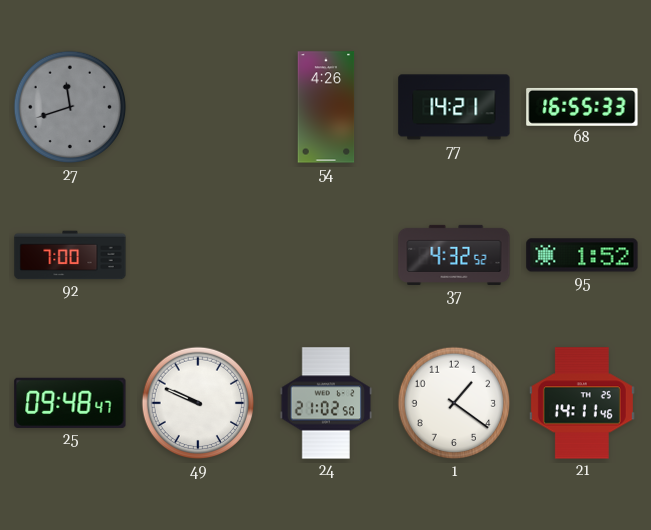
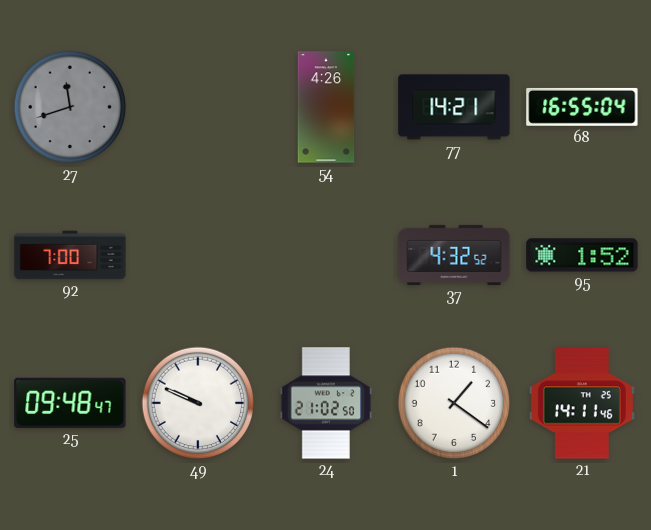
68: 16:55:33 -> 16:55:04
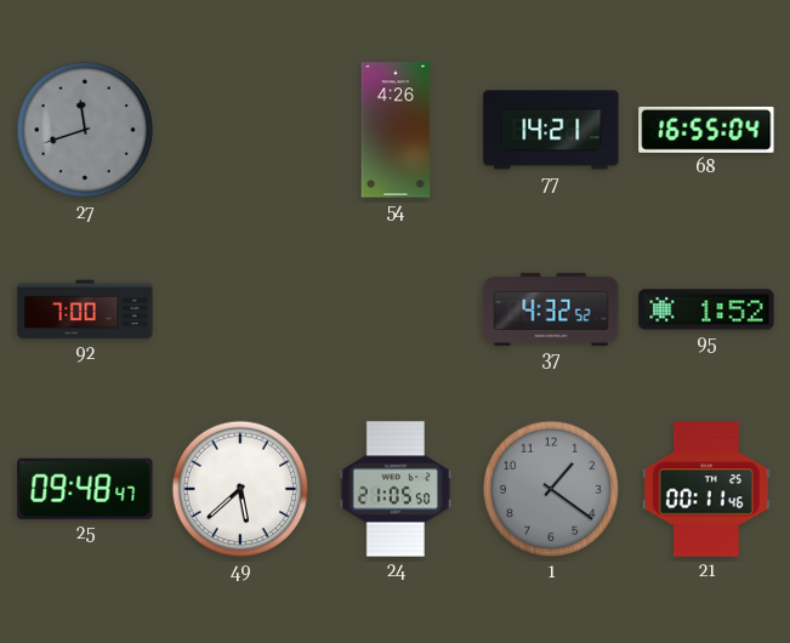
49: 9:49 -> 5:38
24: 21:02 -> 21:05
1 dial: white -> grey
21: 14:11 -> 00:11
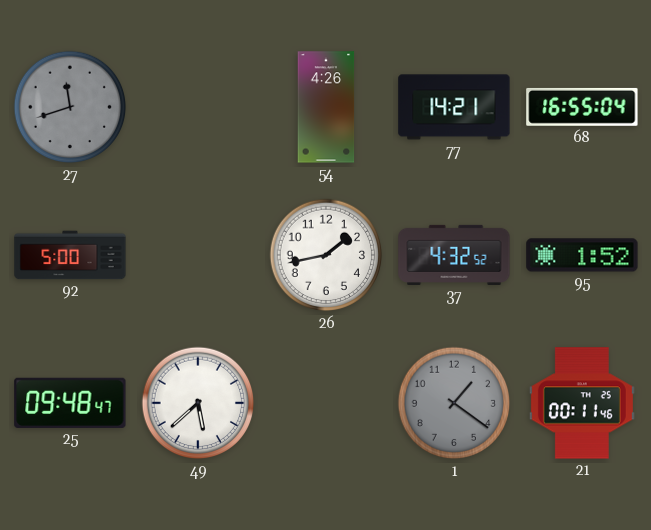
92: 7:00 -> 5:00
26: none -> 1:43
24: 21:05 -> none
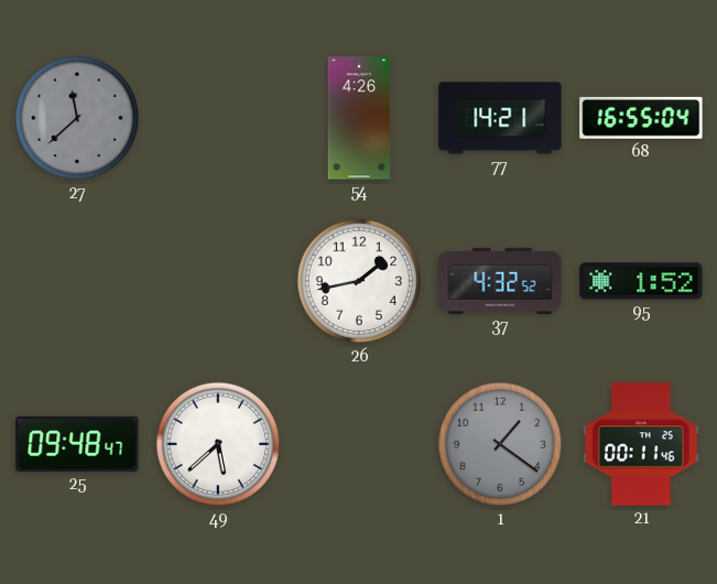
27: 11:42 -> 11:38
92: 5:00 -> none
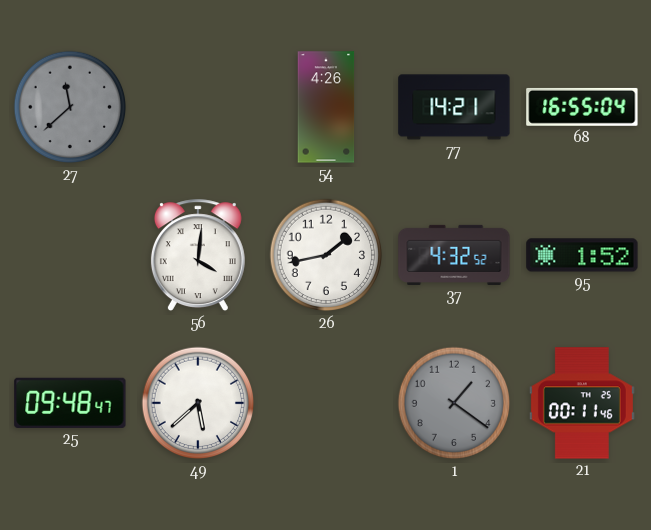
56: none -> 4:01
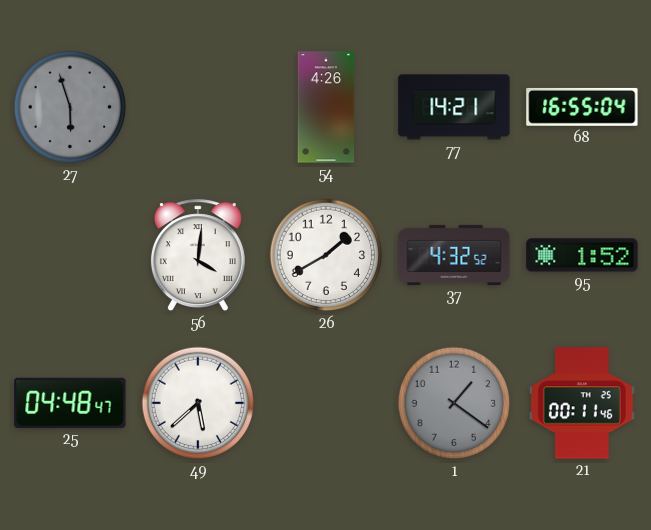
27: 11:38 -> 5:57
26: 1:43 -> 1:40
25: 09:48 -> 04:48
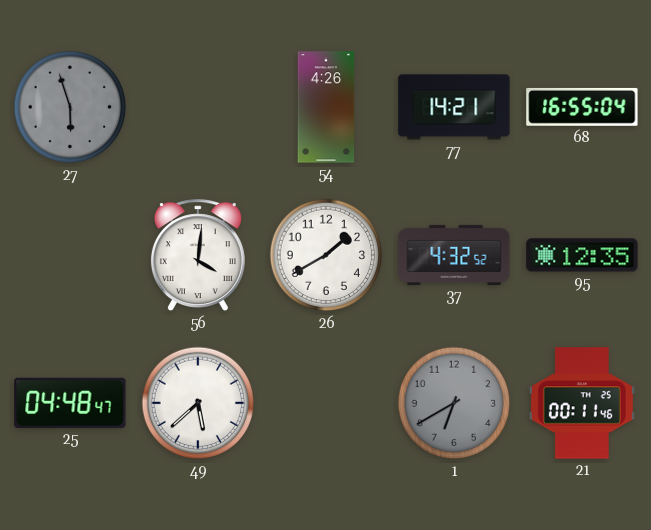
95: 1:52 -> 12:35
1: 1:21 -> 6:40
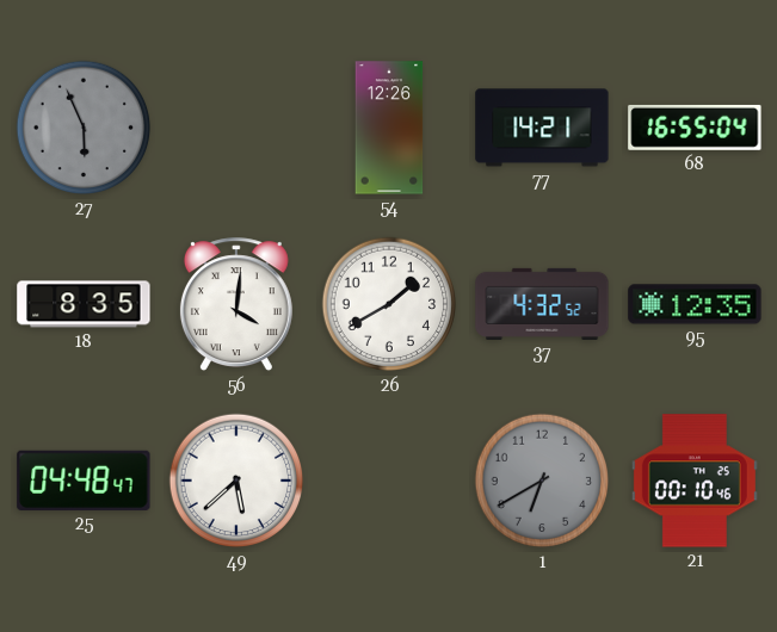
27: 5:57 -> 5:56
54: 4:26 -> 12:26
18: none -> 8:35
21: 00:11 -> 00:10
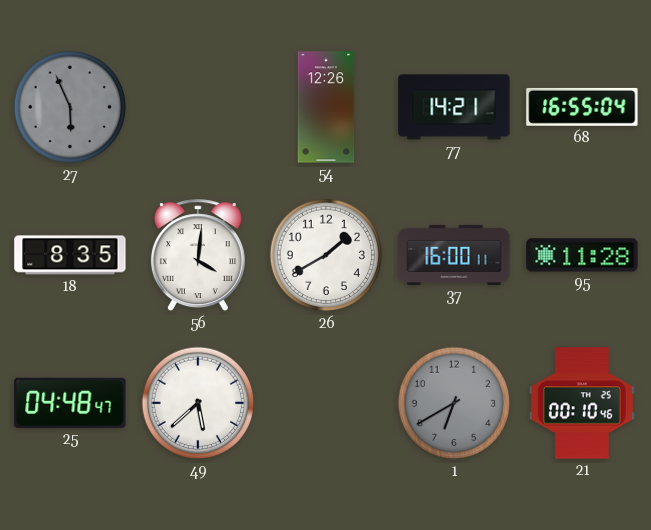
37: 4:32 -> 16:00
95: 12:35 -> 11:28
